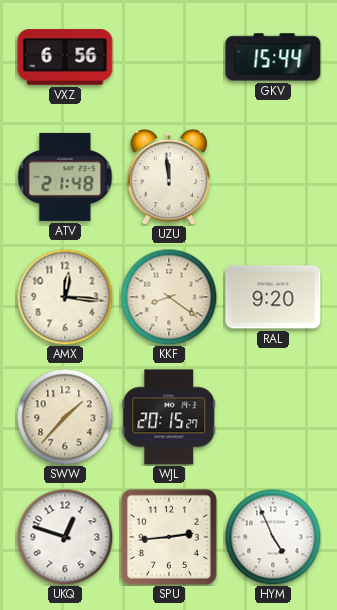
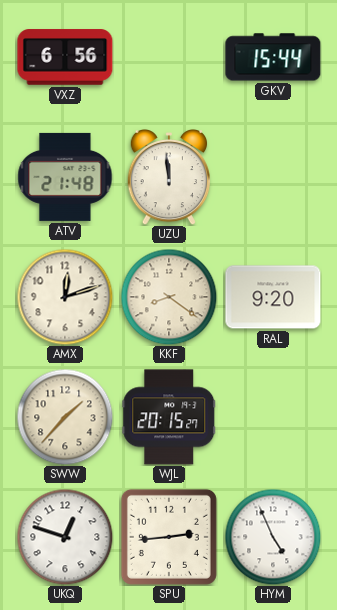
AMX: 12:16 -> 12:12
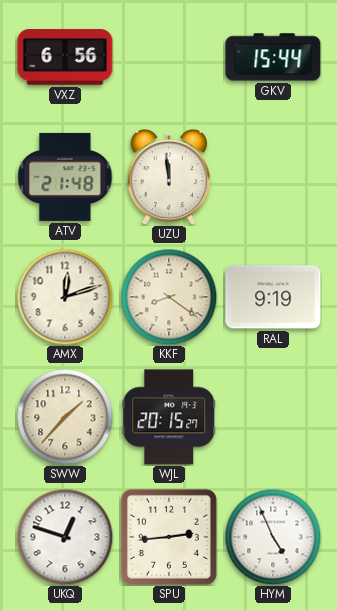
RAL: 9:20 -> 9:19
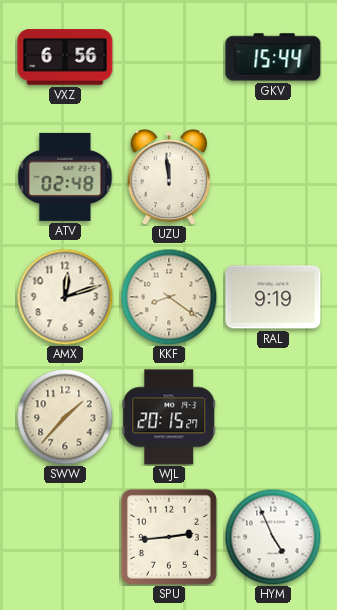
ATV: 21:48 -> 02:48
UKQ: 12:48 -> none
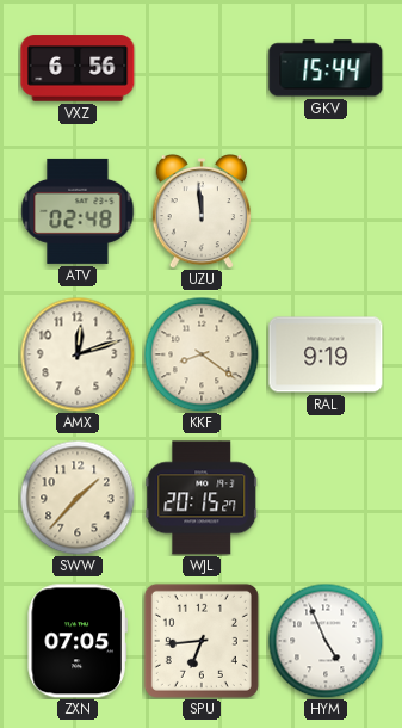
ZXN: none -> 07:05
SPU: 2:44 -> 6:44
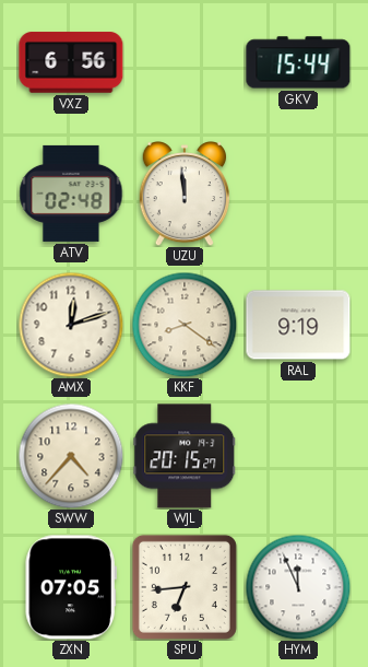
SWW: 1:37 -> 4:37
HYM: 4:56 -> 11:56
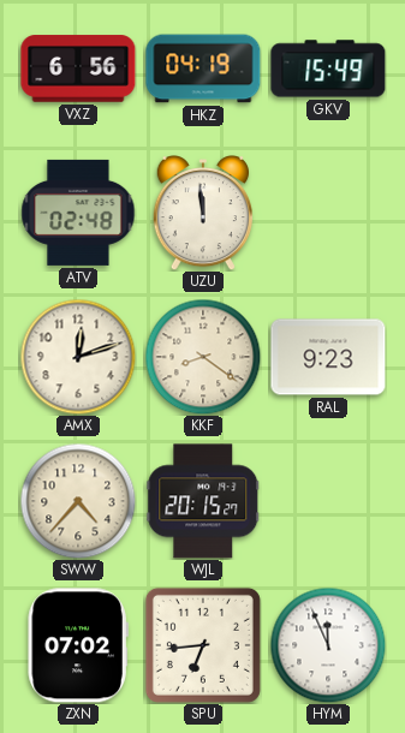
HKZ: none -> 04:19
GKV: 15:44 -> 15:49
RAL: 9:19 -> 9:23
ZXN: 07:05 -> 07:02
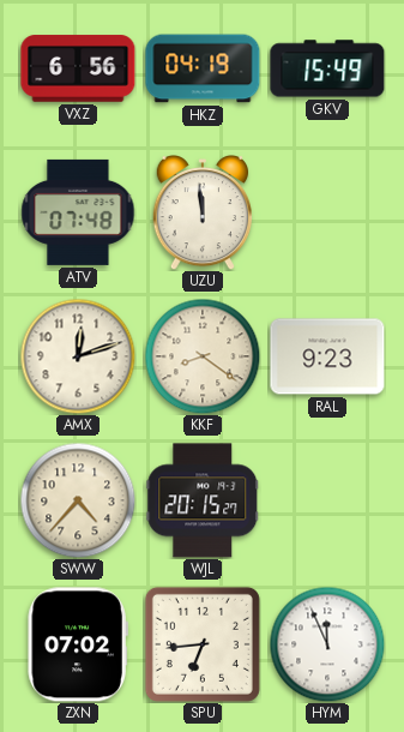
ATV: 02:48 -> 07:48
